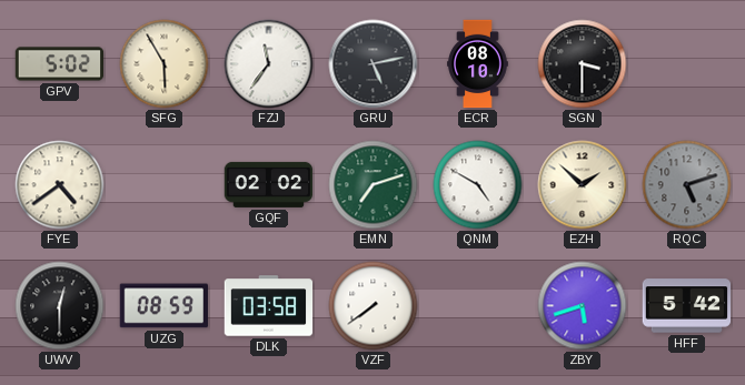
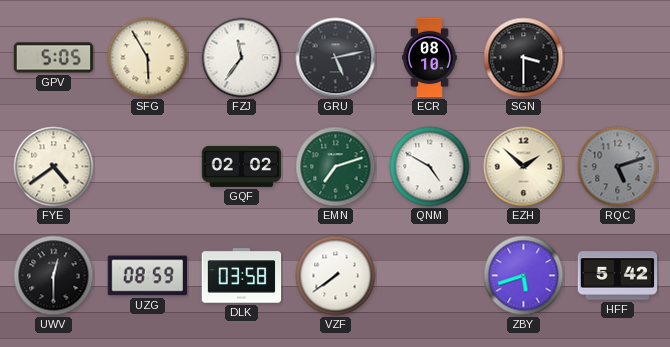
GPV: 5:02 -> 5:05
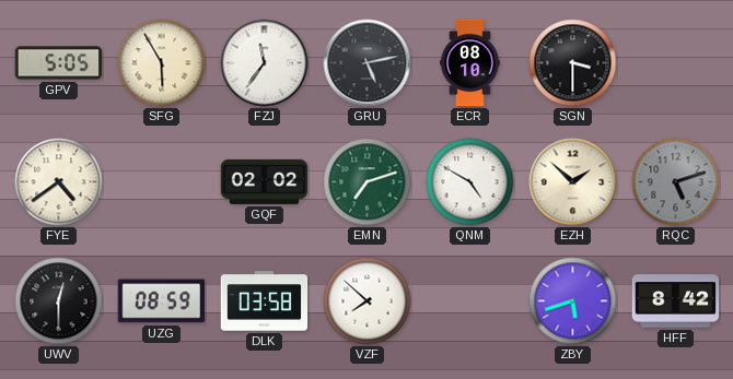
VZF: 7:39 -> 7:52
HFF: 5:42 -> 8:42
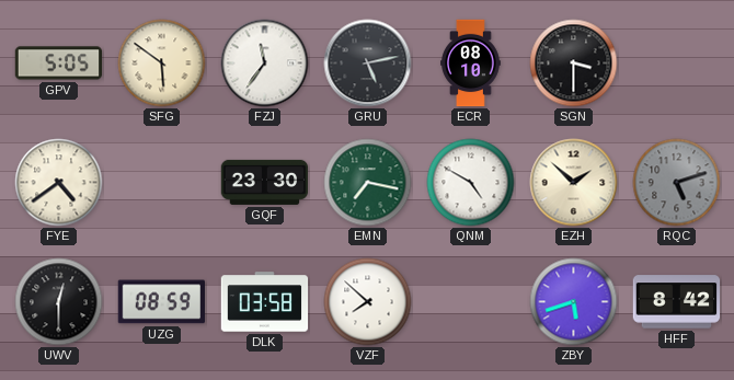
SFG: 5:55 -> 5:51
GQF: 02:02 -> 23:30
EMN: 7:12 -> 7:17
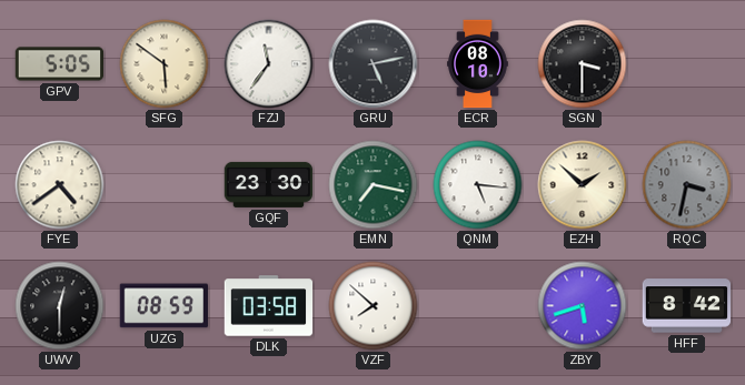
QNM: 4:50 -> 5:16
RQC: 5:12 -> 3:32
